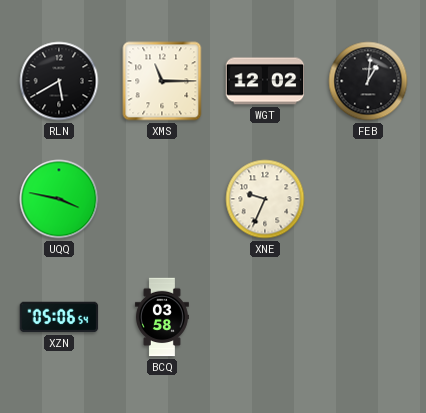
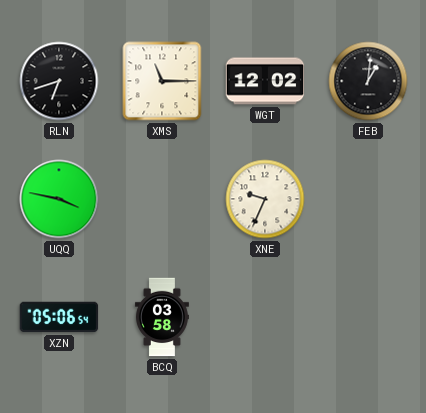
RLN: 5:40 -> 6:42
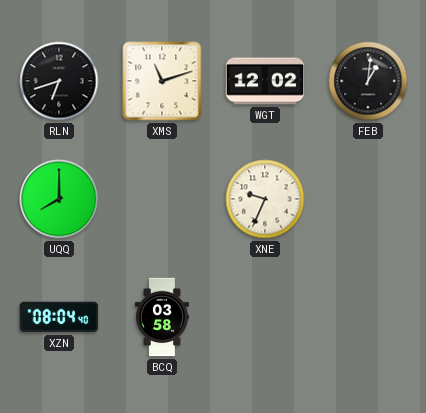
XMS: 11:15 -> 11:12
UQQ: 3:47 -> 8:00
XZN: 05:06 -> 08:04
